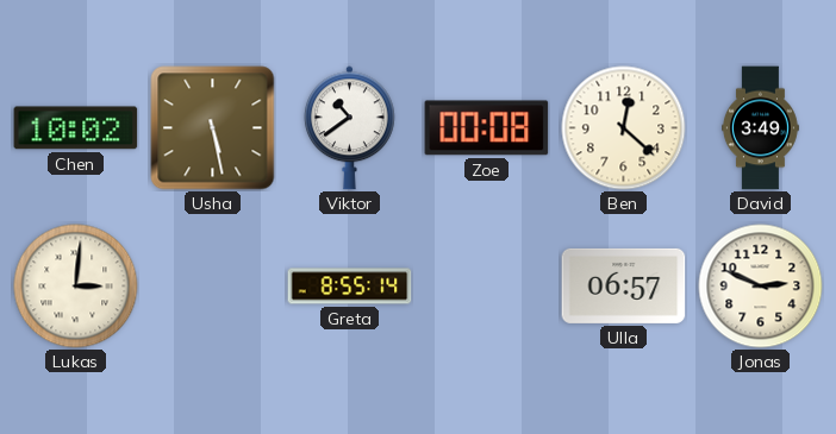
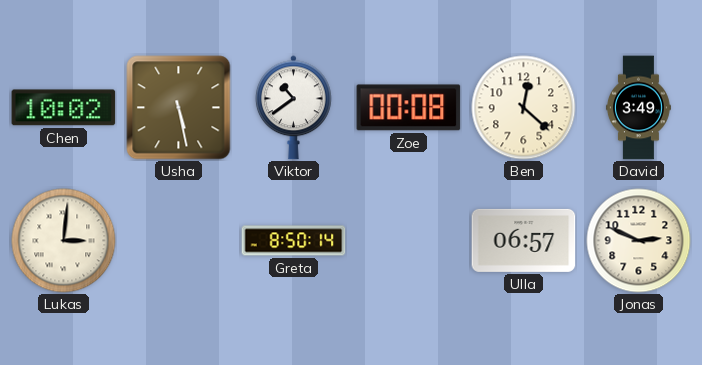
Greta: 8:55 -> 8:50
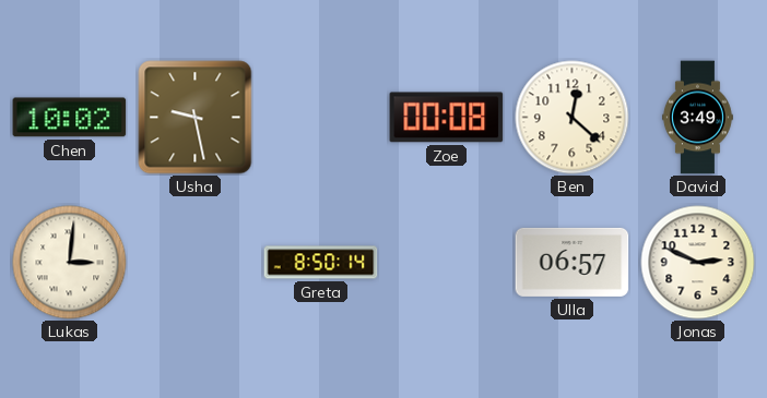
Usha: 5:28 -> 9:28
Viktor: 10:39 -> none
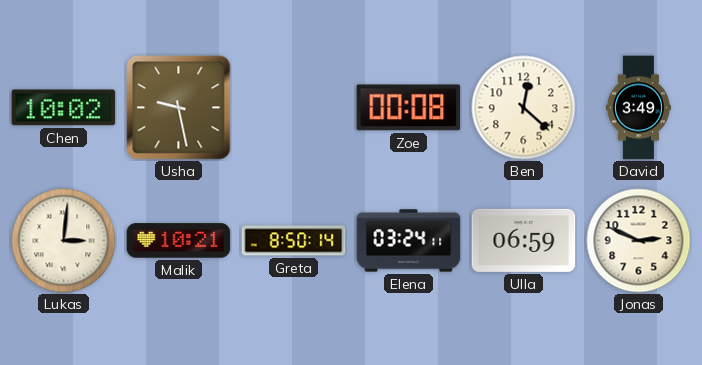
Malik: none -> 10:21
Elena: none -> 03:24
Ulla: 06:57 -> 06:59
